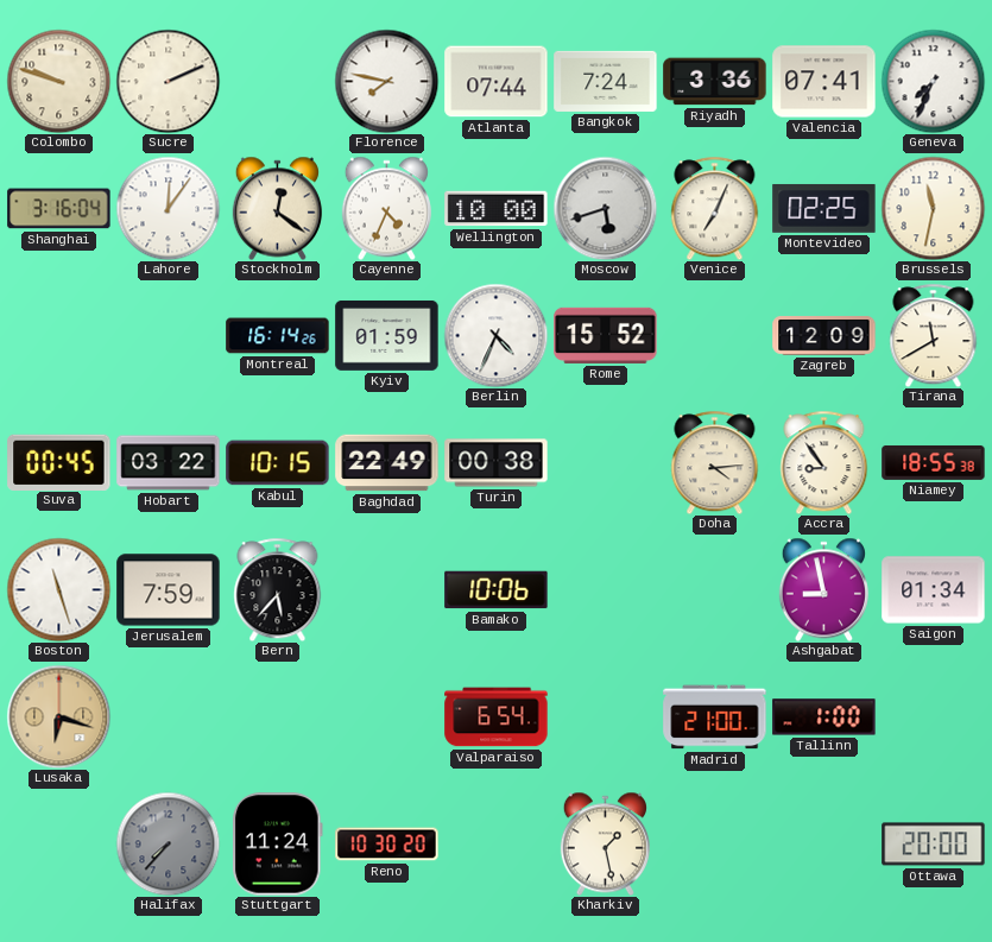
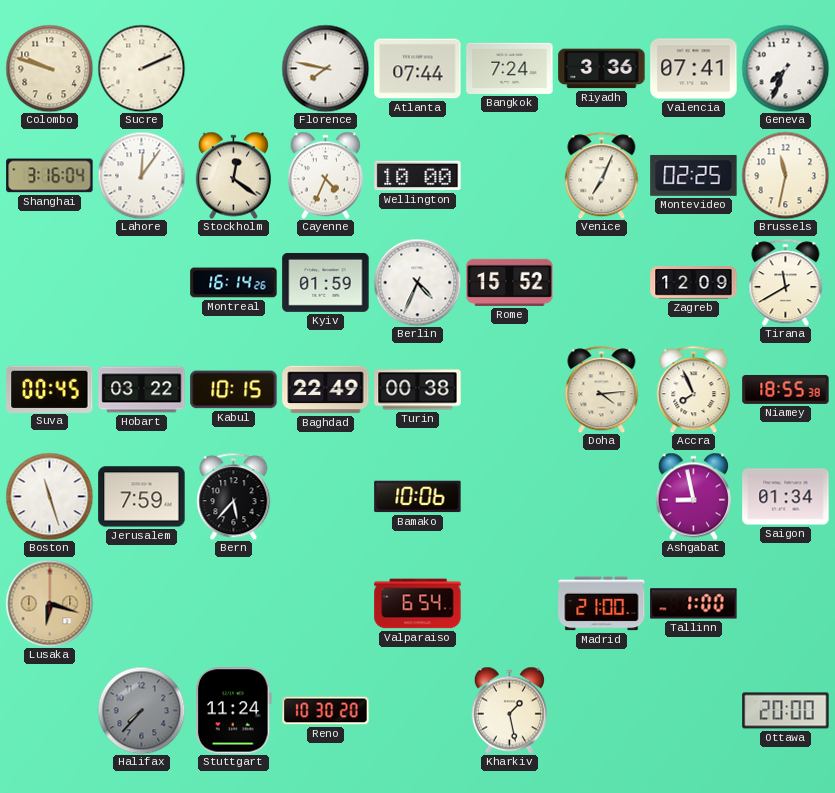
Moscow: 5:42 -> none
Accra: 8:54 -> 7:56
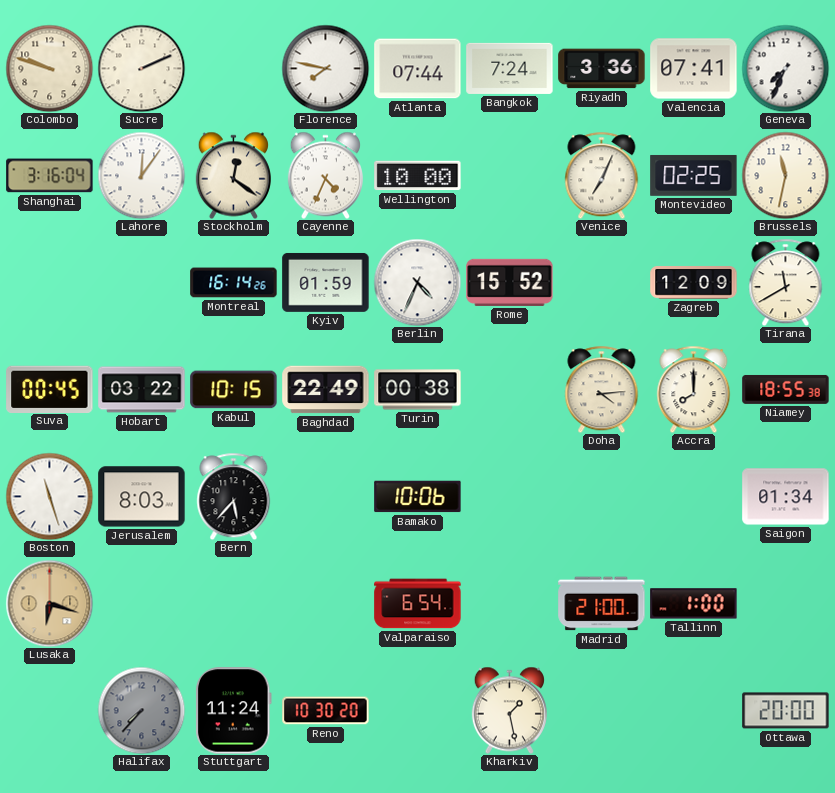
Accra: 7:56 -> 8:00
Jerusalem: 7:59 -> 8:03
Ashgabat: 8:58 -> none
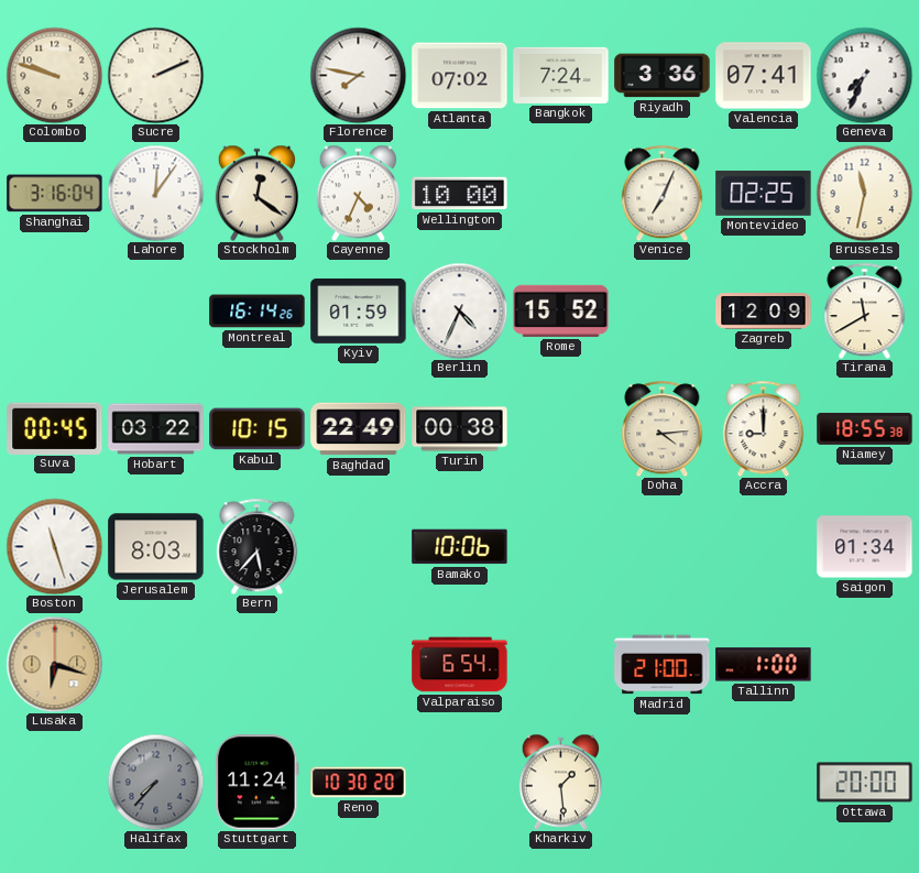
Atlanta: 07:44 -> 07:02
Accra: 8:00 -> 9:00
Kharkiv: 1:28 -> 1:29
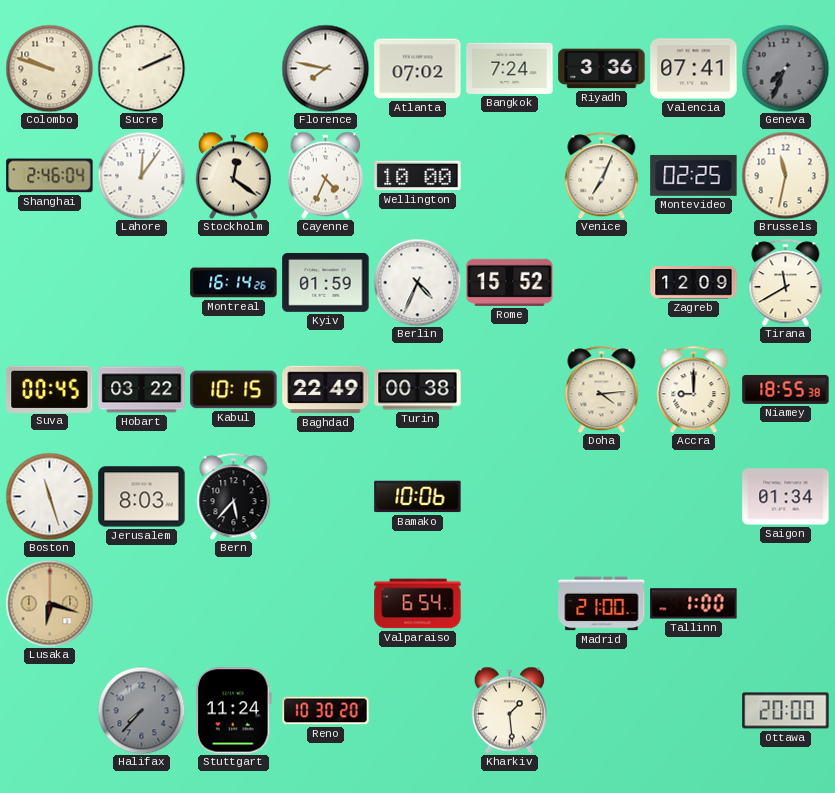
Geneva dial: white -> grey
Shanghai: 3:16 -> 2:46
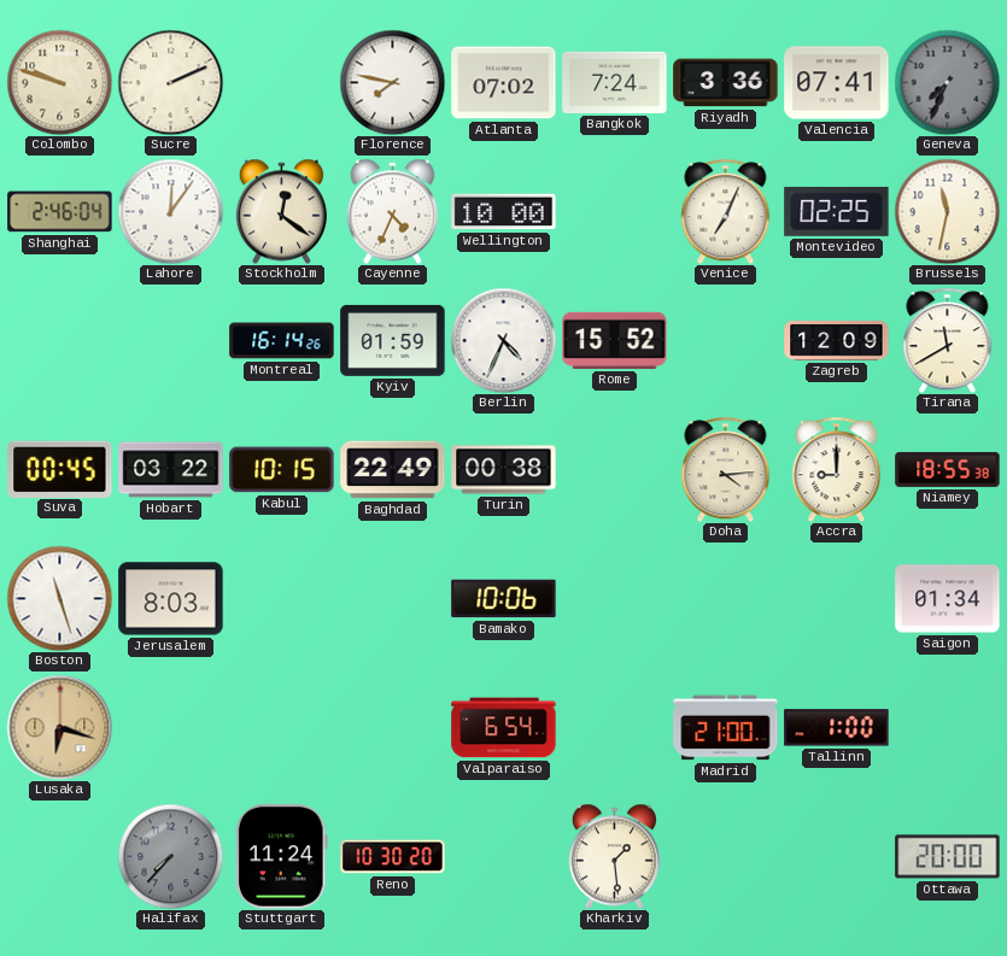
Bern: 5:37 -> none
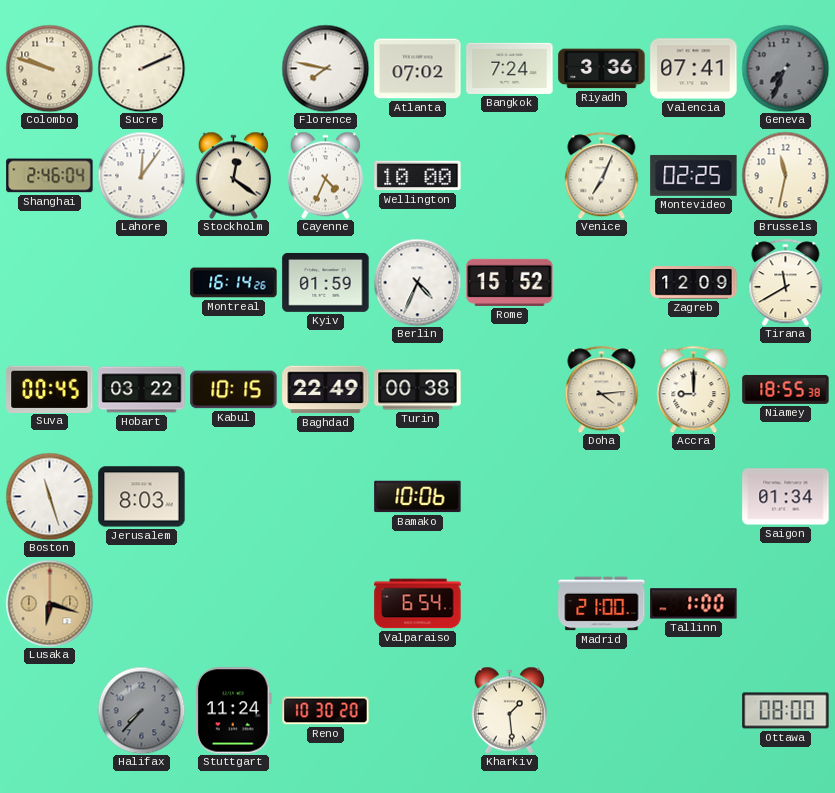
Ottawa: 20:00 -> 08:00
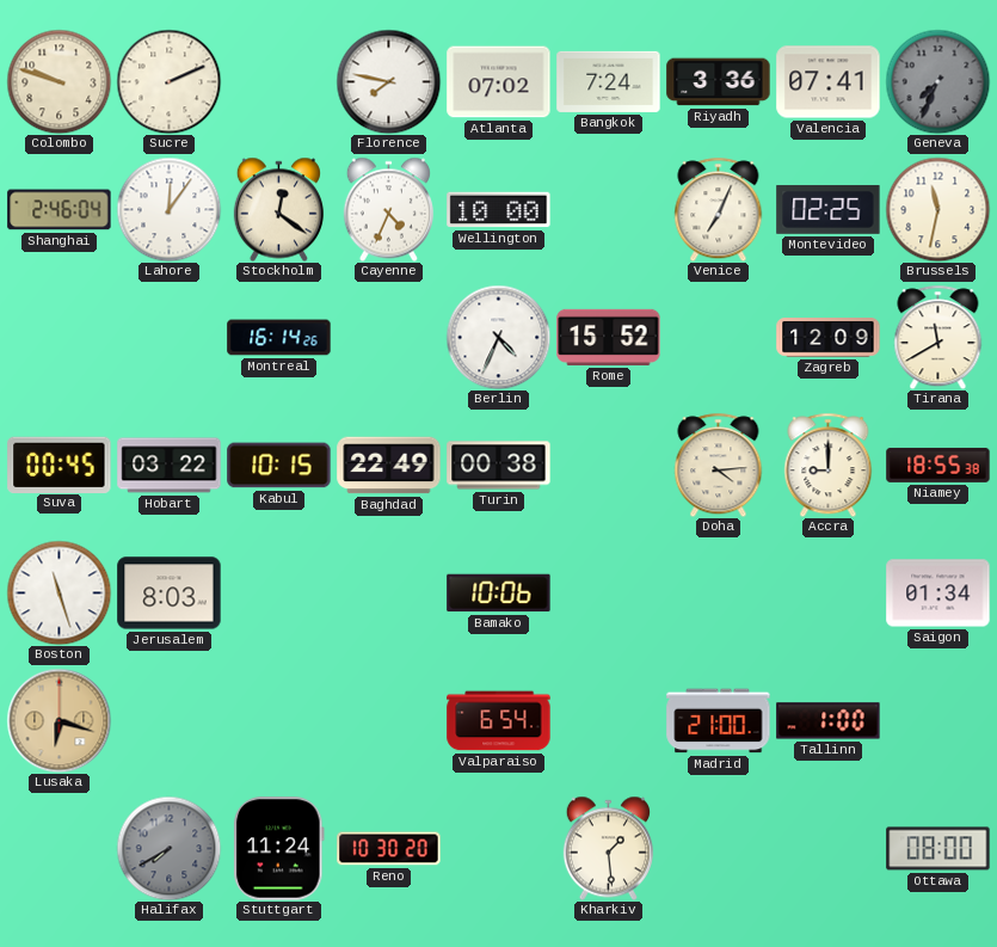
Kyiv: 01:59 -> none
Halifax: 7:37 -> 7:40
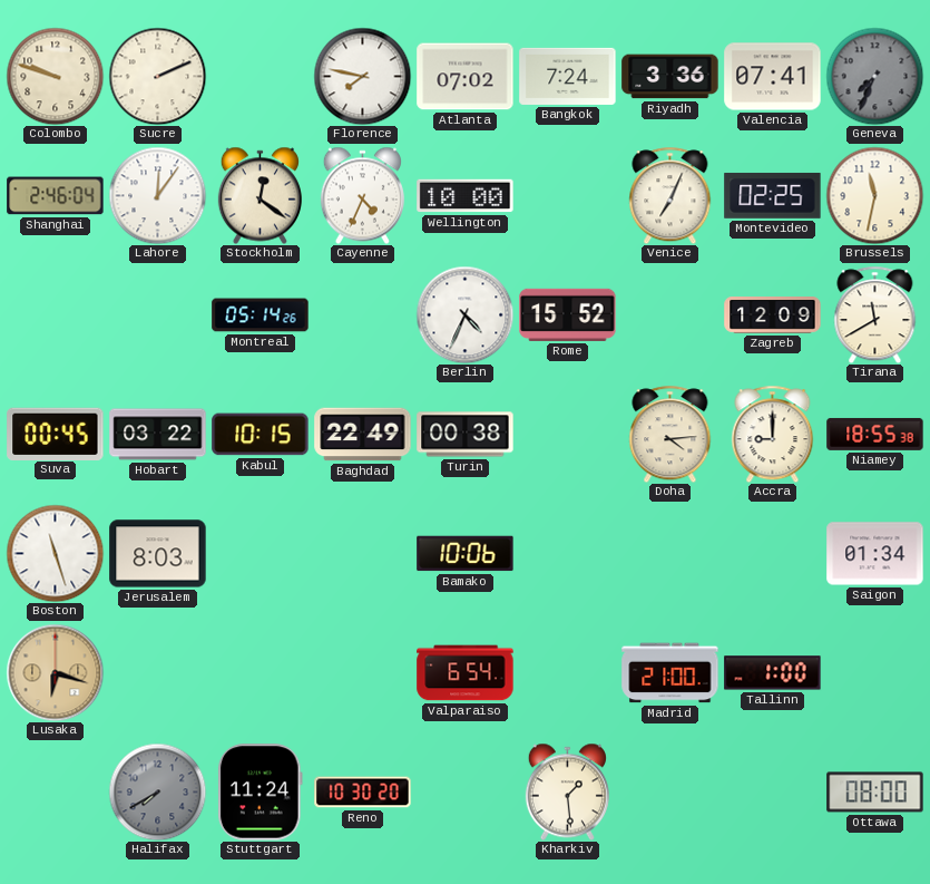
Montreal: 16:14 -> 05:14
